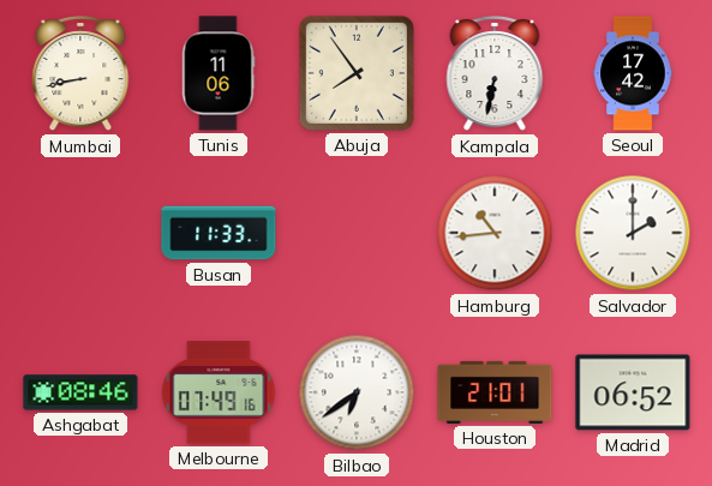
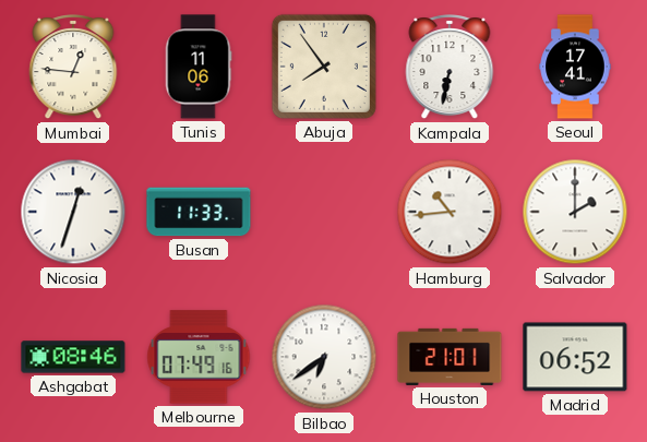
Mumbai: 8:43 -> 12:46
Seoul: 17:42 -> 17:41
Nicosia: none -> 12:33
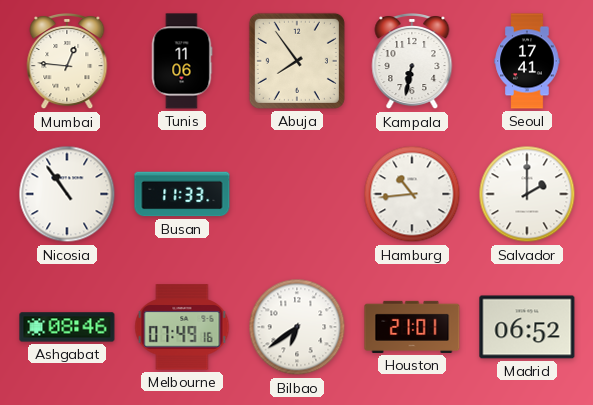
Nicosia: 12:33 -> 10:54
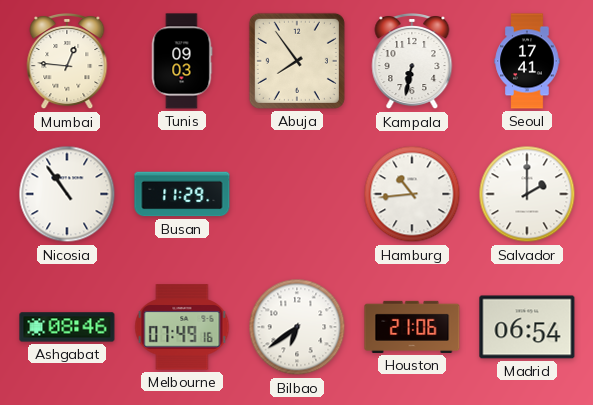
Tunis: 11:06 -> 09:03
Busan: 11:33 -> 11:29
Houston: 21:01 -> 21:06
Madrid: 06:52 -> 06:54
